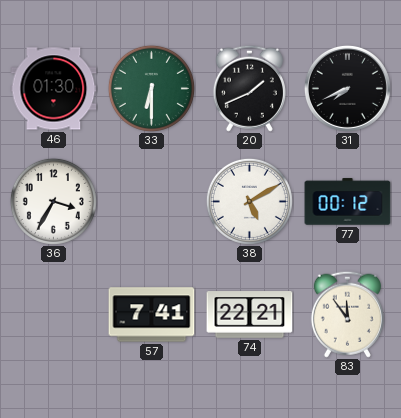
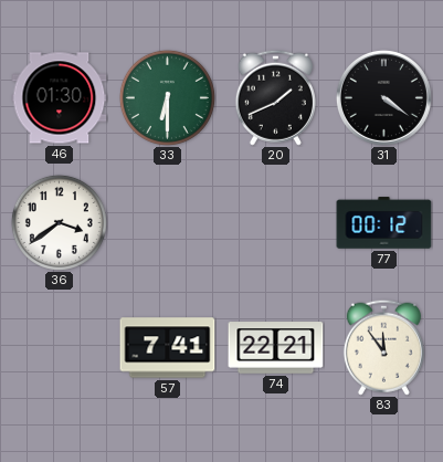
31: 7:41 -> 4:21
36: 3:35 -> 3:39
38: 5:10 -> none
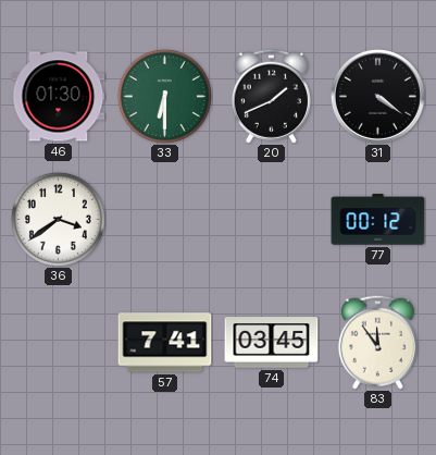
74: 22:21 -> 03:45
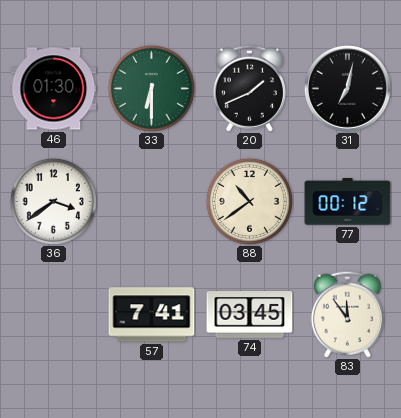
31: 4:21 -> 7:02
88: none -> 10:39
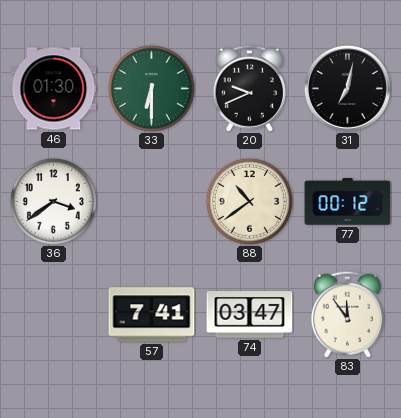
20: 1:41 -> 9:41
74: 03:45 -> 03:47
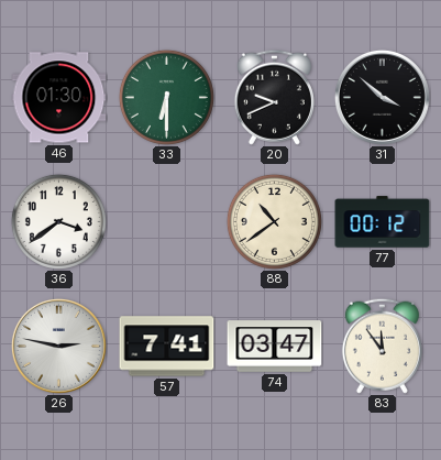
31: 7:02 -> 3:52
26: none -> 2:47
